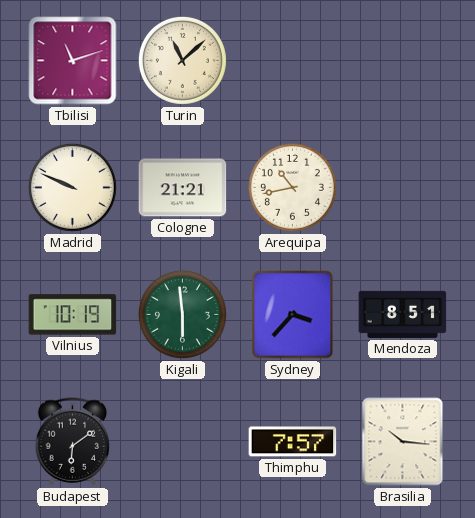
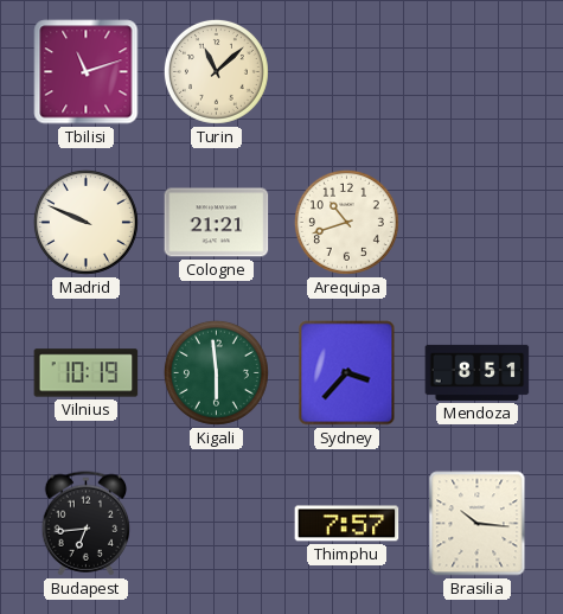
Arequipa: 10:43 -> 10:42
Budapest: 6:09 -> 6:44
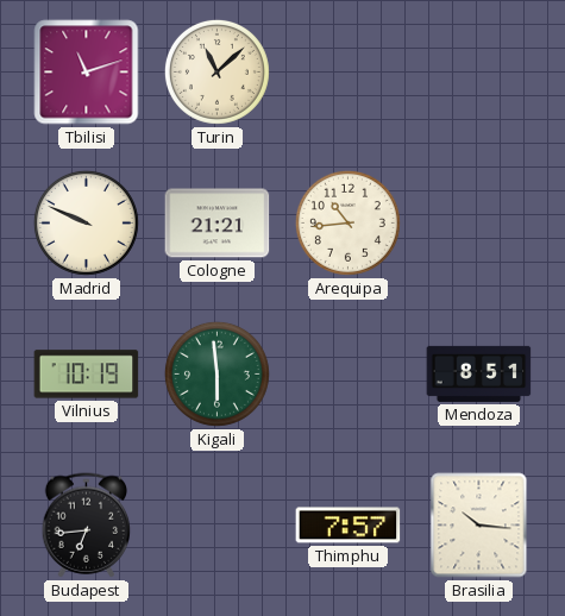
Arequipa: 10:42 -> 10:44
Sydney: 3:37 -> none
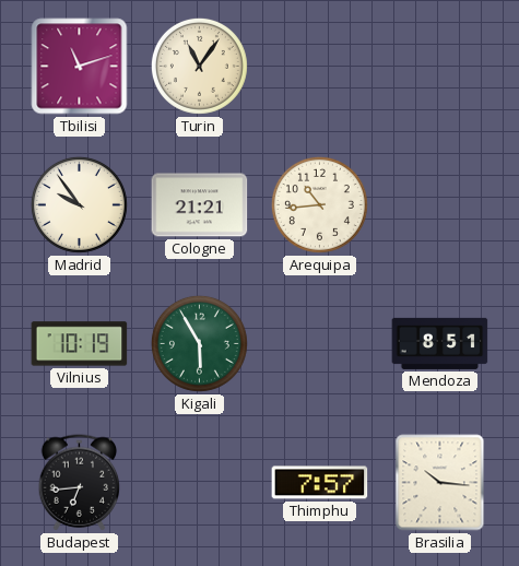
Turin: 11:08 -> 11:06
Madrid: 9:49 -> 9:54
Kigali: 5:59 -> 5:55
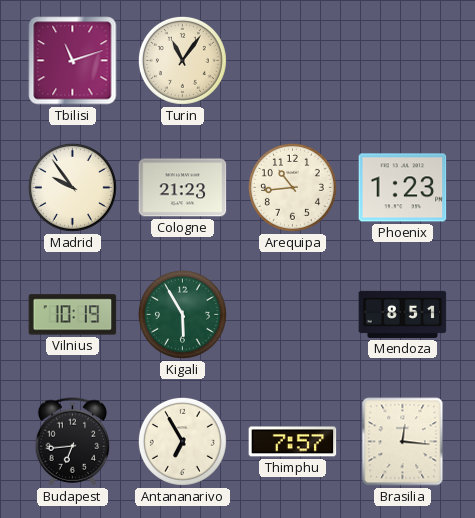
Cologne: 21:21 -> 21:23
Phoenix: none -> 1:23
Antananarivo: none -> 6:55
Brasilia: 10:16 -> 12:16
